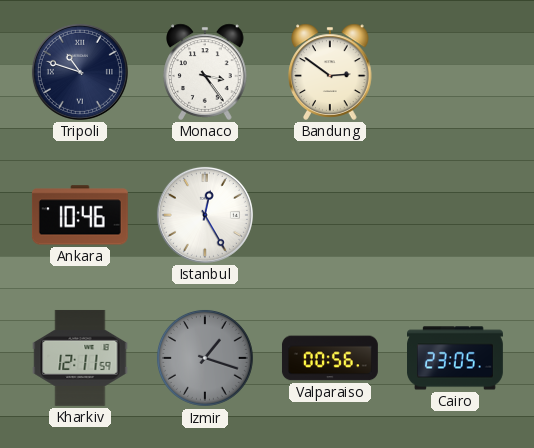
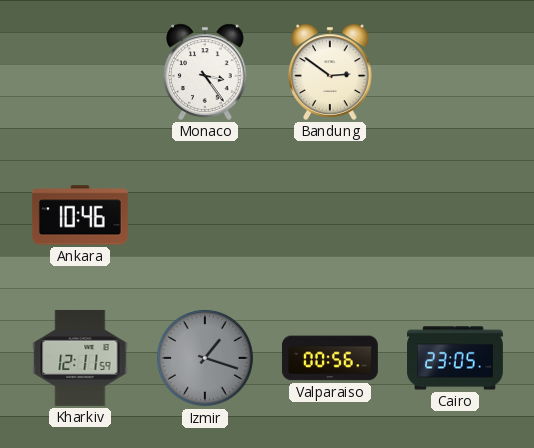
Tripoli: 10:48 -> none
Istanbul: 12:25 -> none
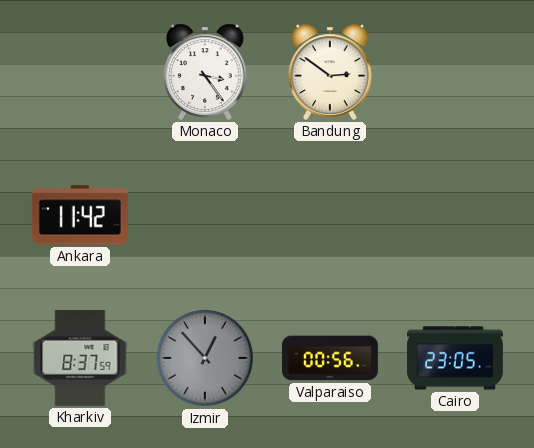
Ankara: 10:46 -> 11:42
Kharkiv: 12:11 -> 8:37
Izmir: 1:18 -> 12:53
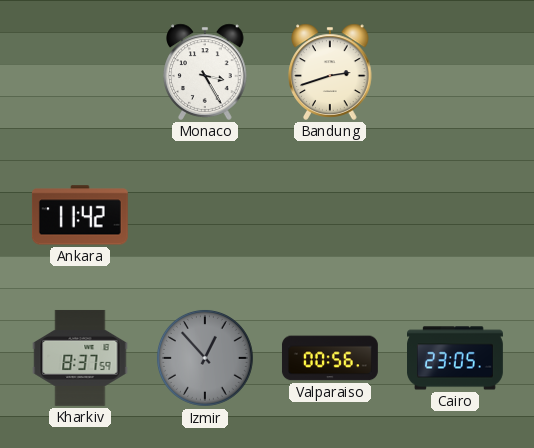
Monaco: 3:24 -> 3:25
Bandung: 2:51 -> 2:42
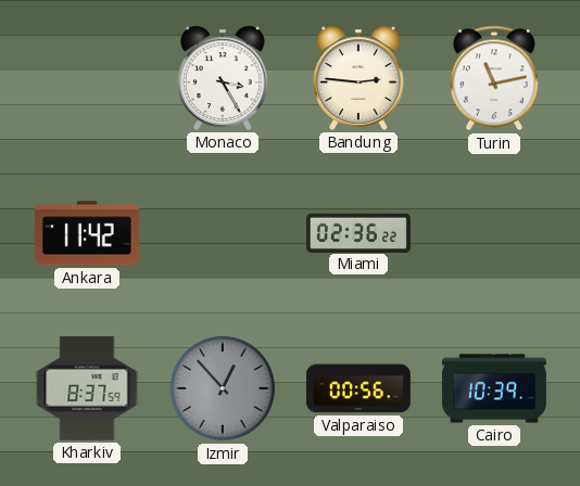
Bandung: 2:42 -> 2:46
Turin: none -> 11:13
Miami: none -> 02:36
Cairo: 23:05 -> 10:39
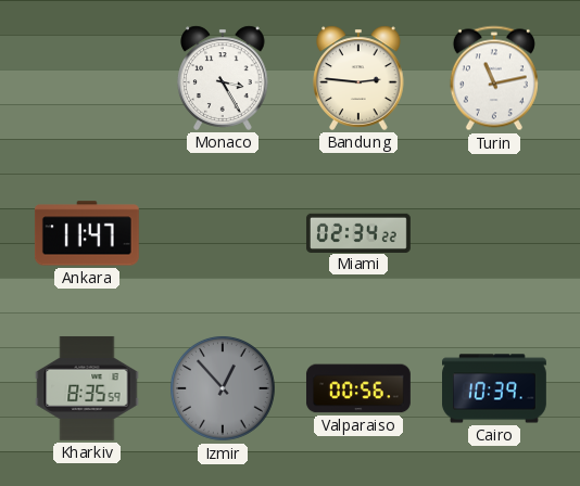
Ankara: 11:42 -> 11:47
Miami: 02:36 -> 02:34
Kharkiv: 8:37 -> 8:35
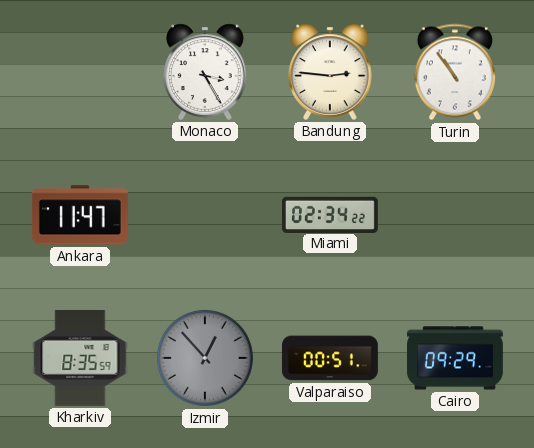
Turin: 11:13 -> 10:54
Valparaiso: 00:56 -> 00:51
Cairo: 10:39 -> 09:29
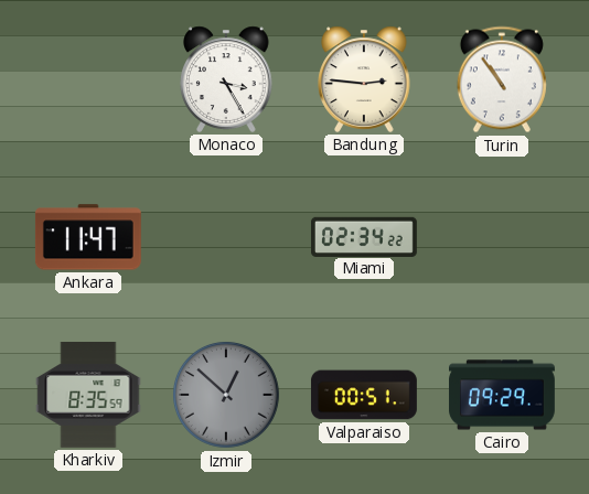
Izmir: 12:53 -> 12:52
